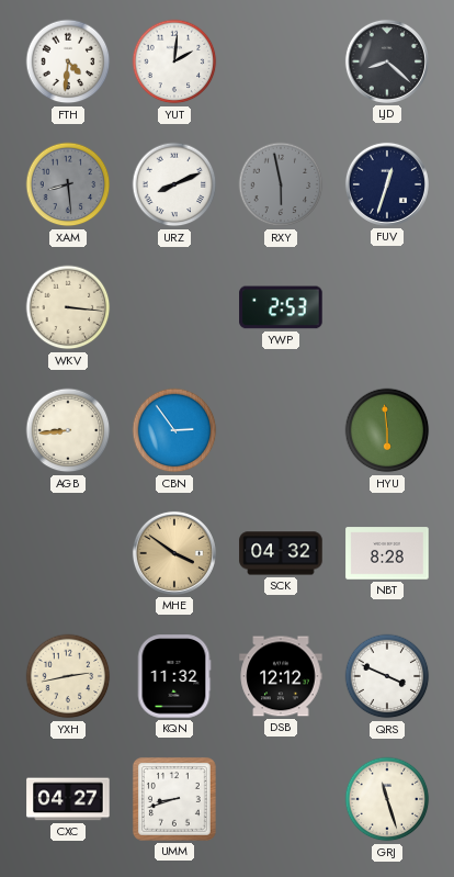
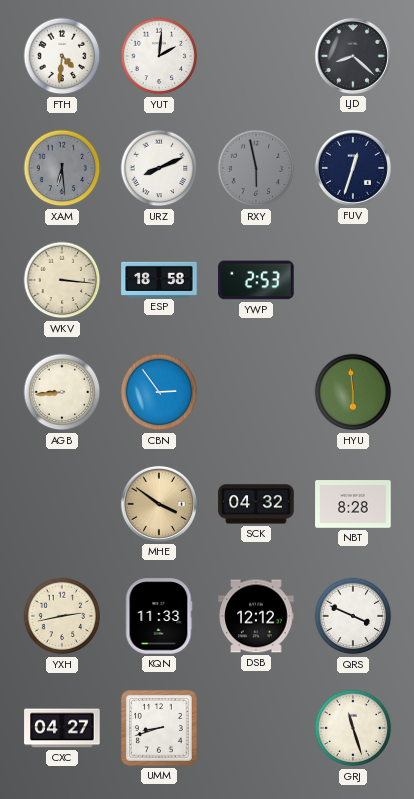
XAM: 8:29 -> 6:29
ESP: none -> 18:58
KQN: 11:32 -> 11:33
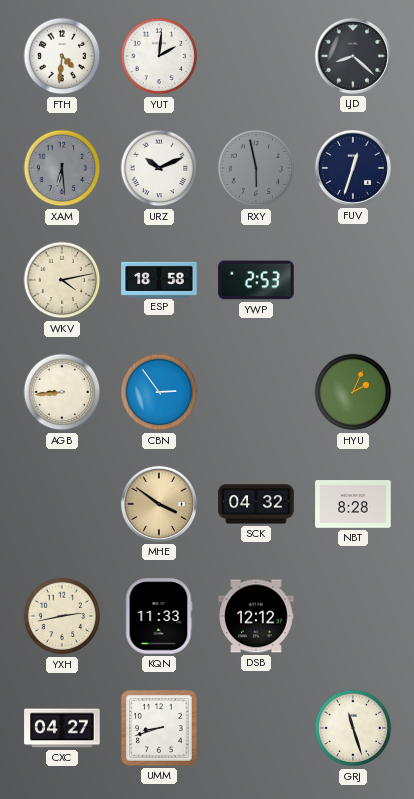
URZ: 8:11 -> 10:11
WKV: 3:16 -> 4:13
HYU: 5:59 -> 2:04
QRS: 3:49 -> none
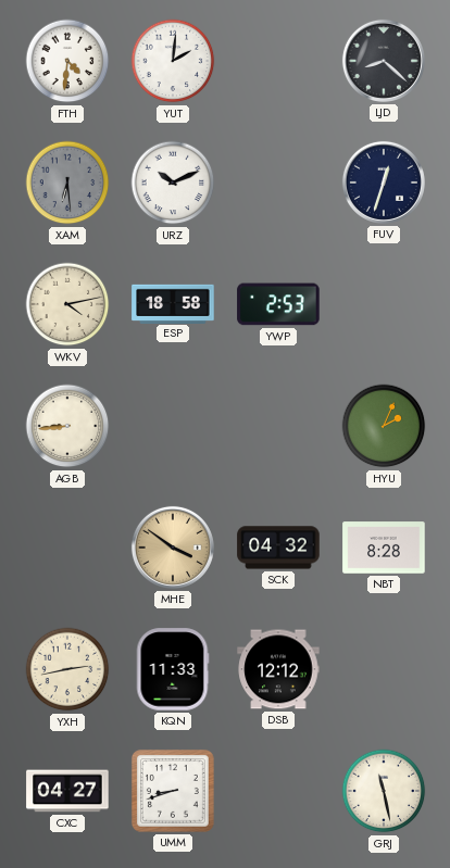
RXY: 5:58 -> none
CBN: 2:54 -> none
GRJ: 11:27 -> 11:28
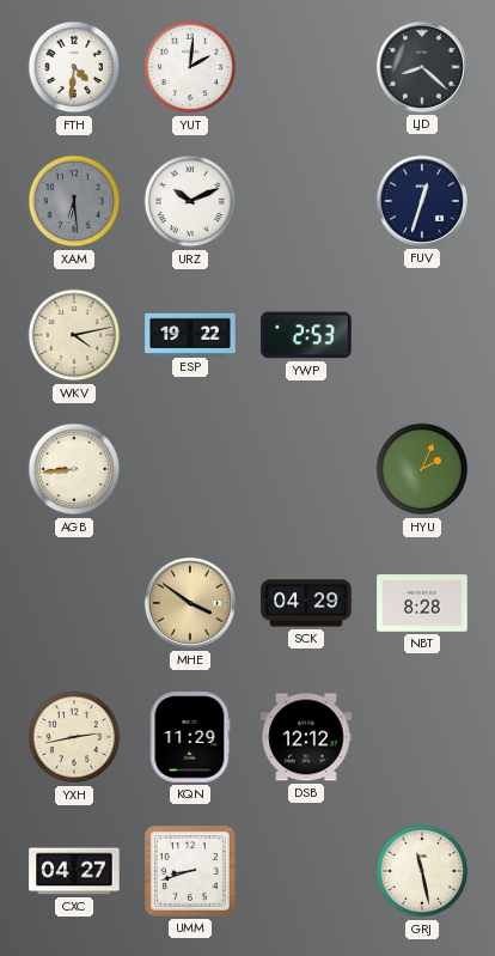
ESP: 18:58 -> 19:22
SCK: 04:32 -> 04:29
KQN: 11:33 -> 11:29
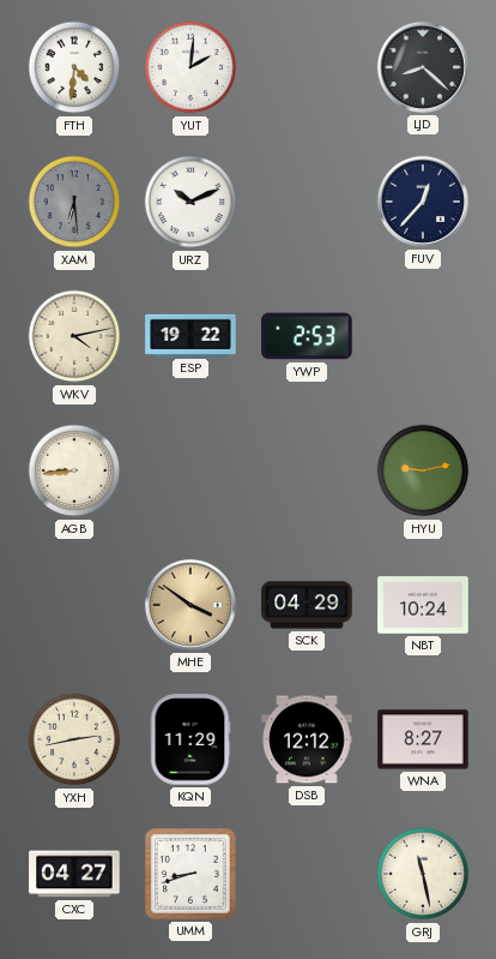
FUV: 12:33 -> 12:37
HYU: 2:04 -> 9:13
NBT: 8:28 -> 10:24
WNA: none -> 8:27
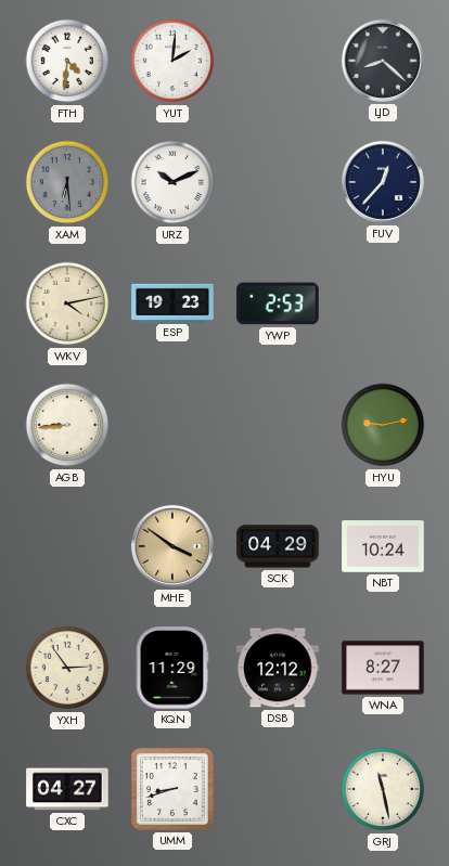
ESP: 19:22 -> 19:23
YXH: 2:43 -> 2:54
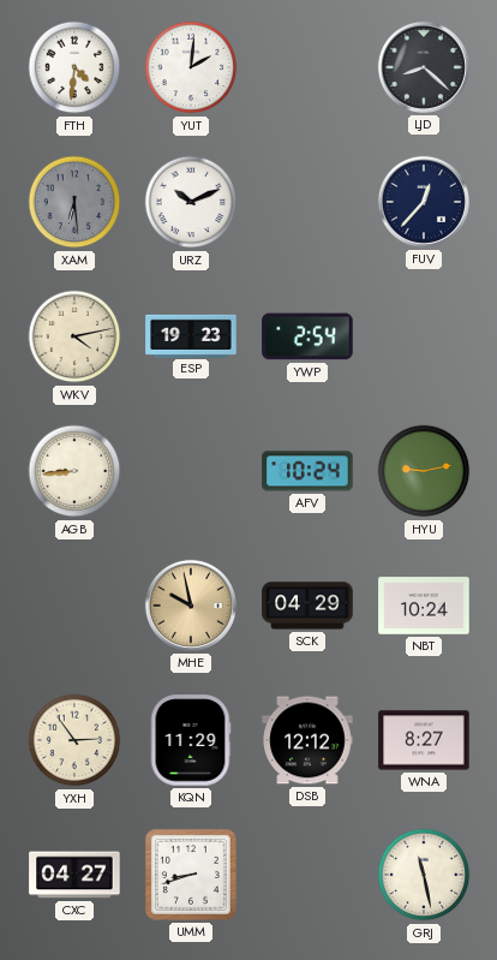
YWP: 2:53 -> 2:54
AFV: none -> 10:24
MHE: 3:51 -> 9:58
